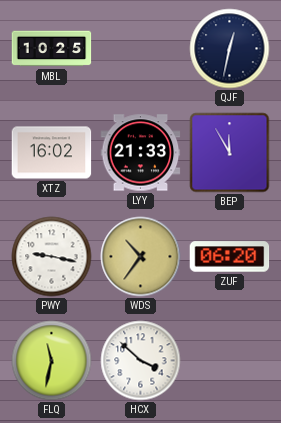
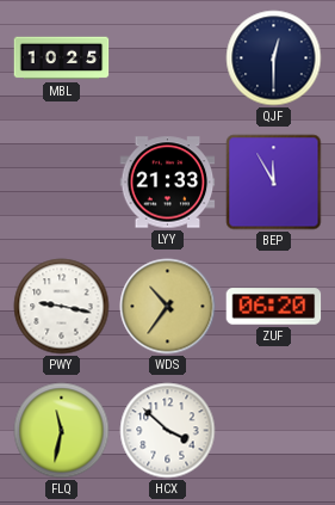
QJF: 12:32 -> 12:30
XTZ: 16:02 -> none
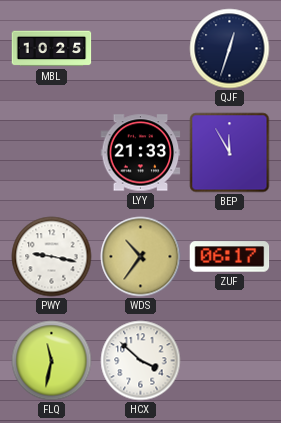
QJF: 12:30 -> 12:33
ZUF: 06:20 -> 06:17
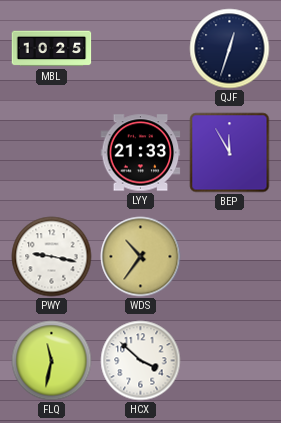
ZUF: 06:17 -> none
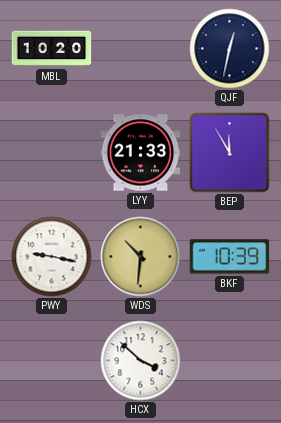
MBL: 10:25 -> 10:20
QJF: 12:33 -> 12:32
WDS: 10:36 -> 10:31
BKF: none -> 10:39
FLQ: 11:32 -> none
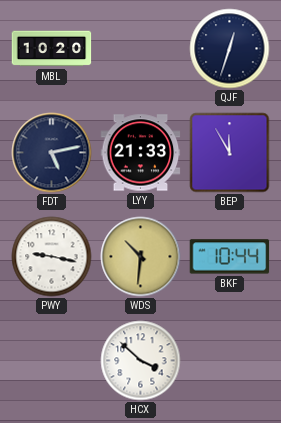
QJF: 12:32 -> 12:33
FDT: none -> 5:13
BKF: 10:39 -> 10:44
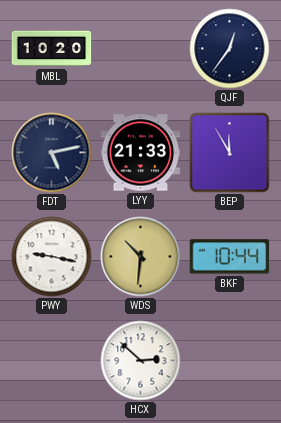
QJF: 12:33 -> 12:36
HCX: 3:52 -> 2:52
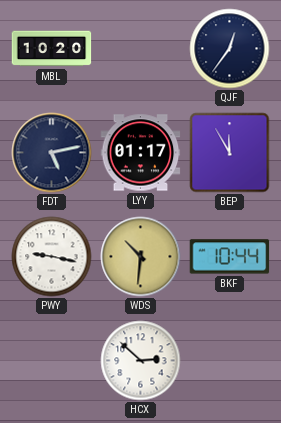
LYY: 21:33 -> 01:17
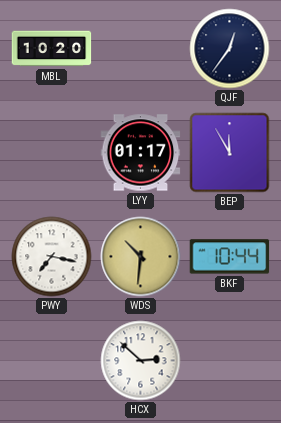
FDT: 5:13 -> none
PWY: 9:17 -> 7:17
